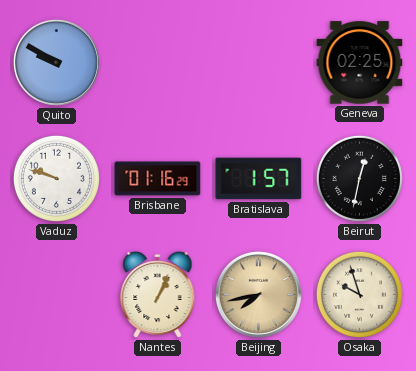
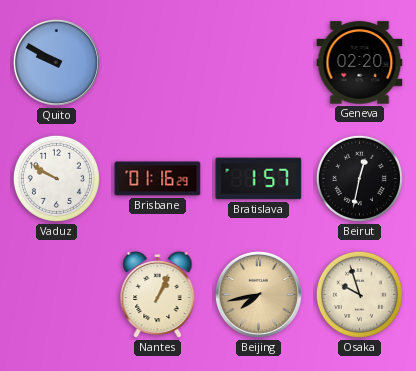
Geneva: 02:25 -> 02:20
Vaduz: 9:48 -> 9:50
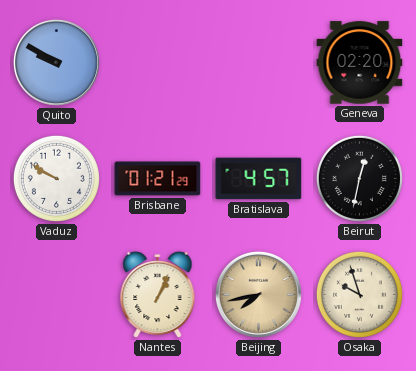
Brisbane: 01:16 -> 01:21
Bratislava: 1:57 -> 4:57
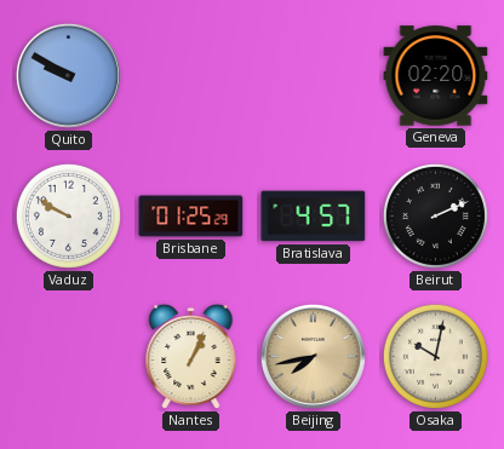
Brisbane: 01:21 -> 01:25
Beirut: 12:32 -> 2:11
Osaka: 9:57 -> 10:02
